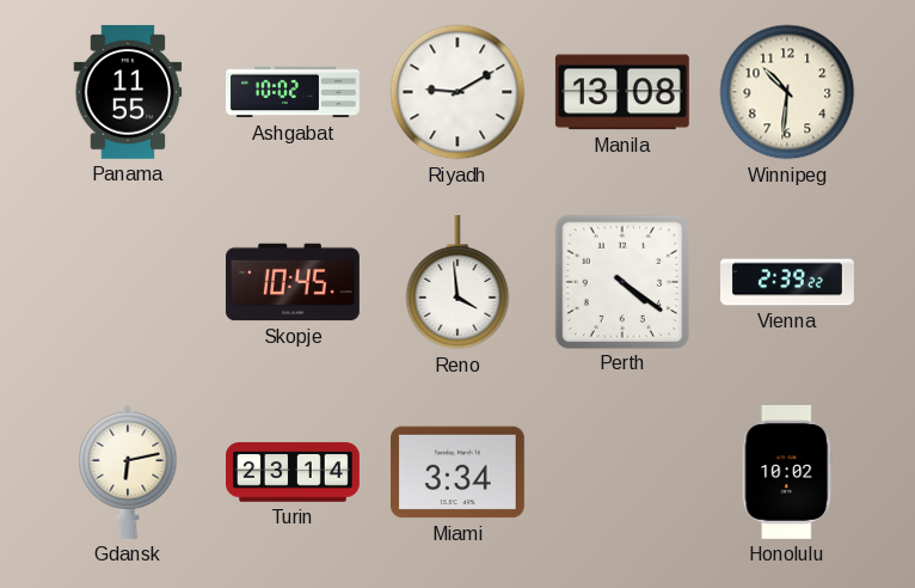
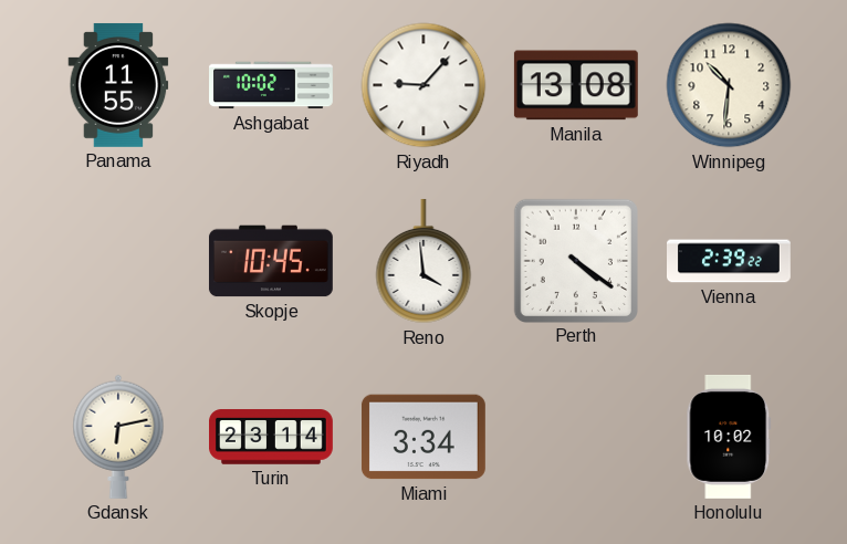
Riyadh: 9:10 -> 9:07
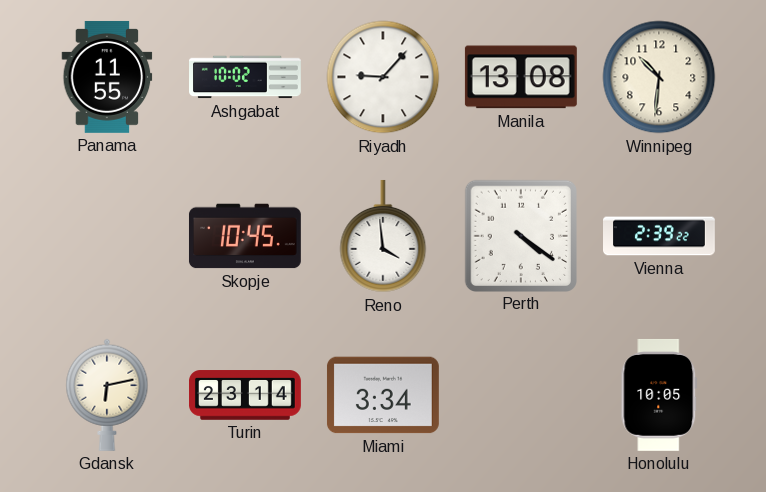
Honolulu: 10:02 -> 10:05
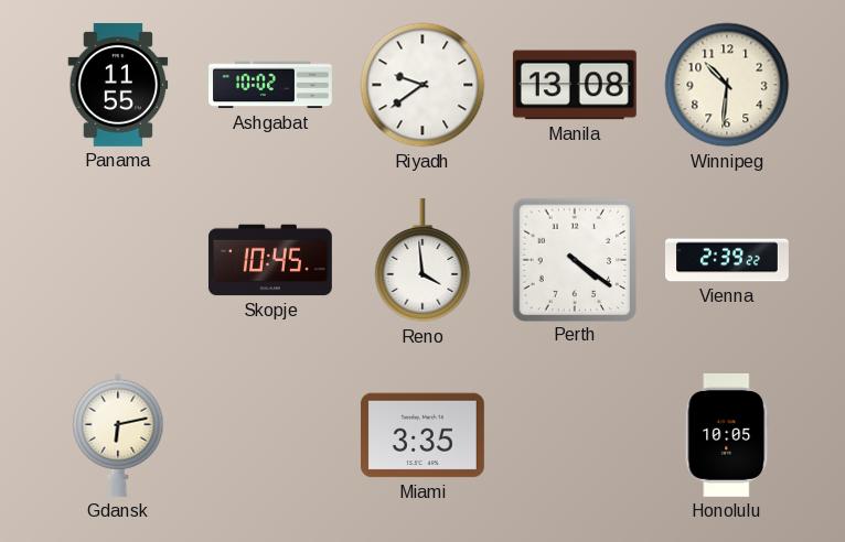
Riyadh: 9:07 -> 9:39
Turin: 23:14 -> none
Miami: 3:34 -> 3:35
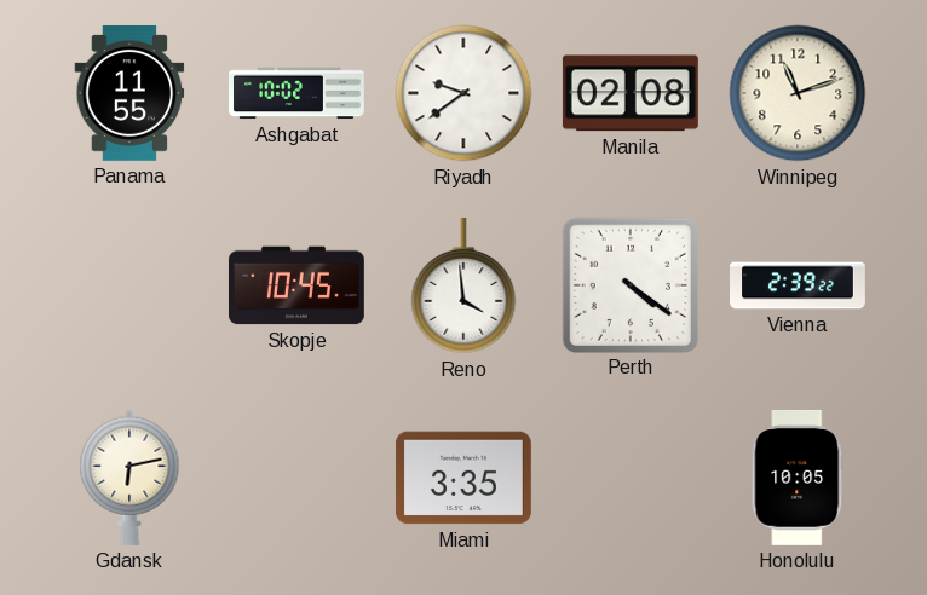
Manila: 13:08 -> 02:08
Winnipeg: 10:31 -> 11:12
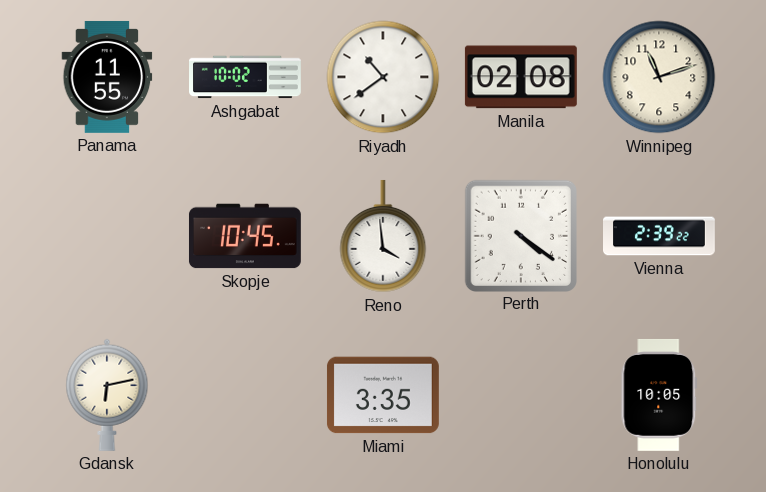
Riyadh: 9:39 -> 10:39
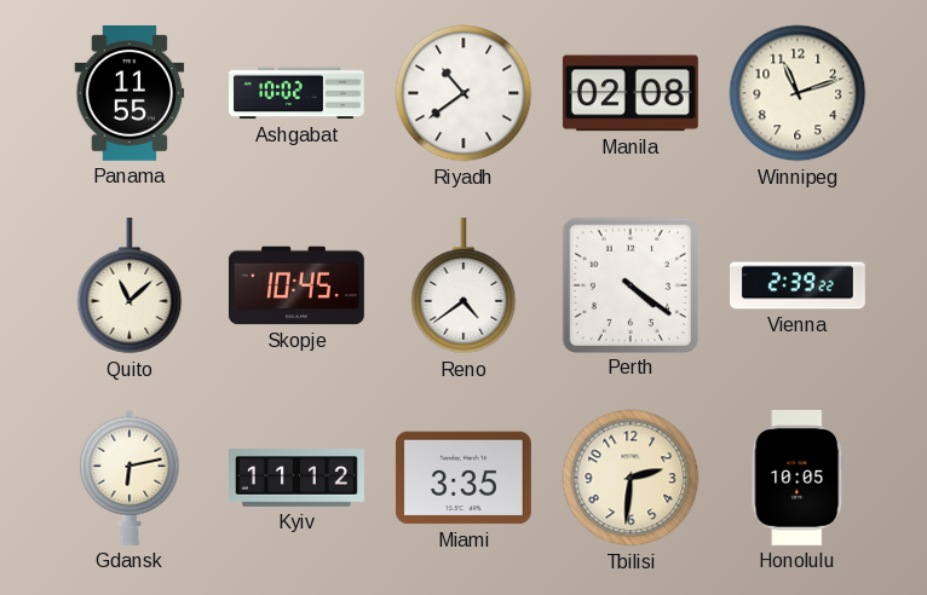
Quito: none -> 11:08
Reno: 3:59 -> 4:39
Kyiv: none -> 11:12
Tbilisi: none -> 2:31
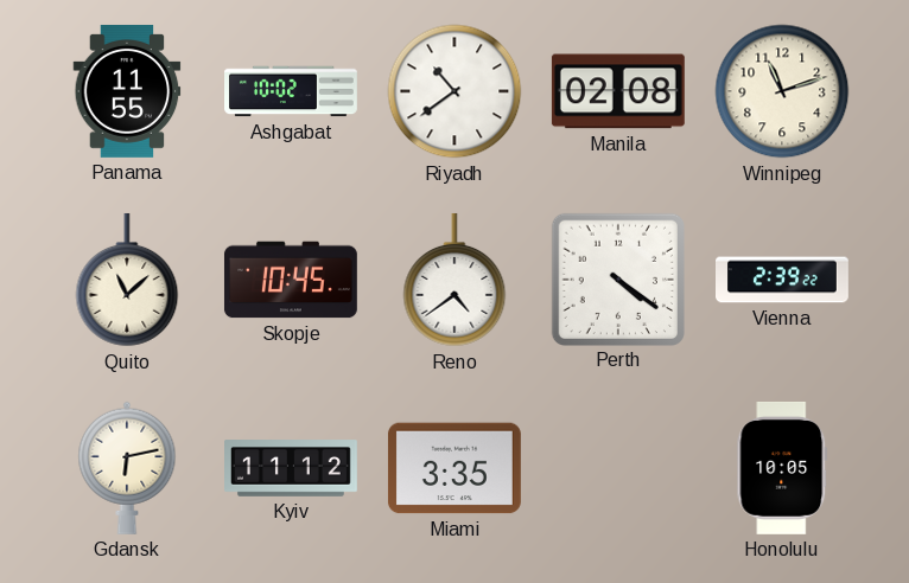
Tbilisi: 2:31 -> none
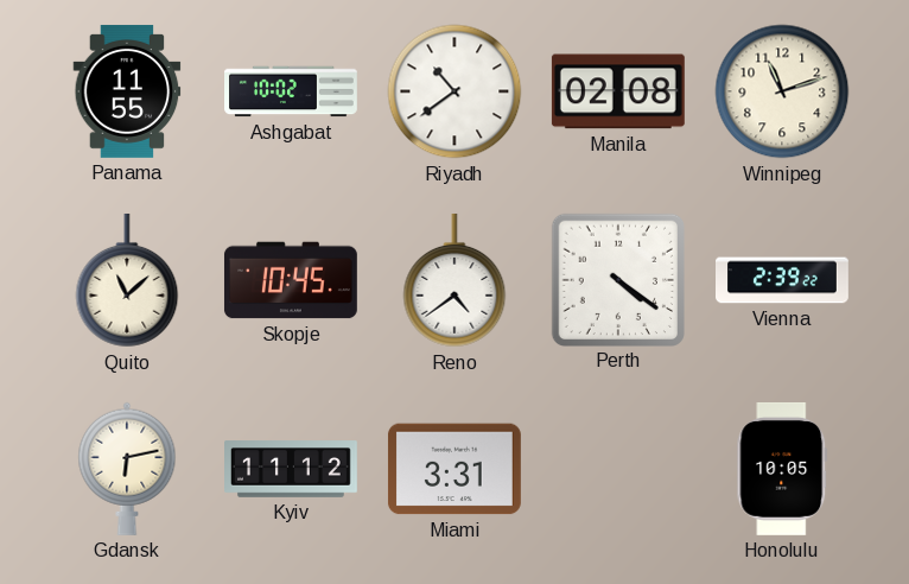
Miami: 3:35 -> 3:31
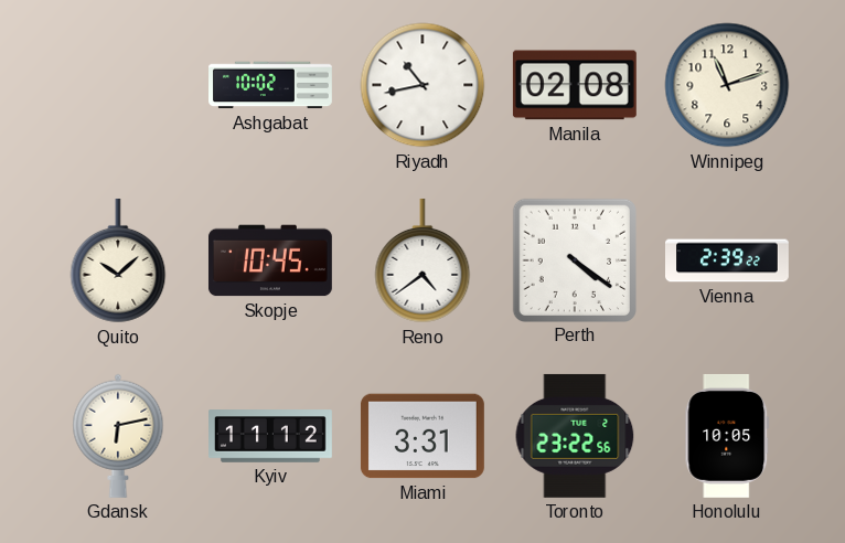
Panama: 11:55 -> none
Riyadh: 10:39 -> 10:43
Quito: 11:08 -> 10:08
Toronto: none -> 23:22
